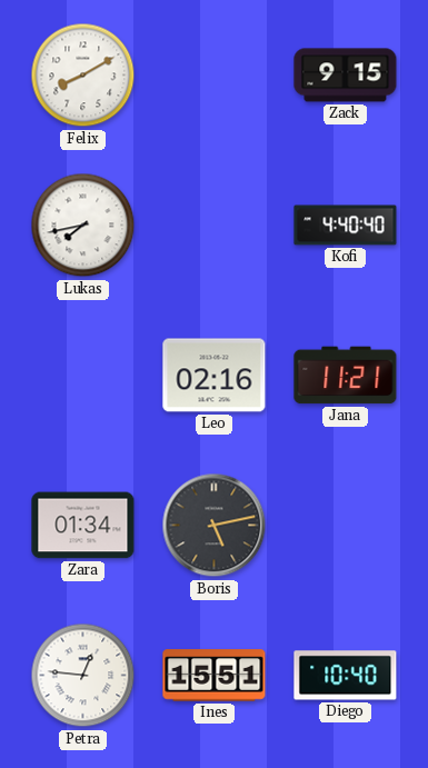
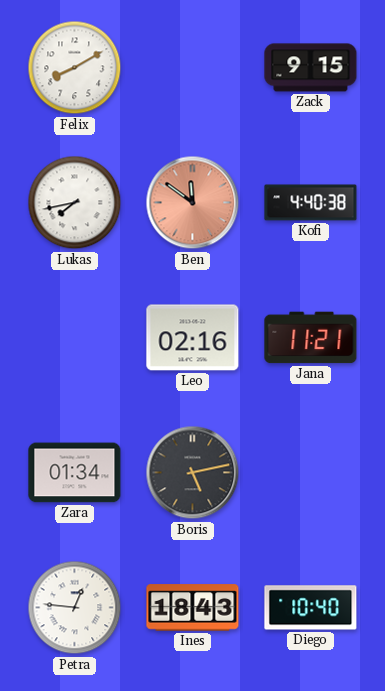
Ben: none -> 11:51
Kofi: 4:40:40 -> 4:40:38
Ines: 15:51 -> 18:43
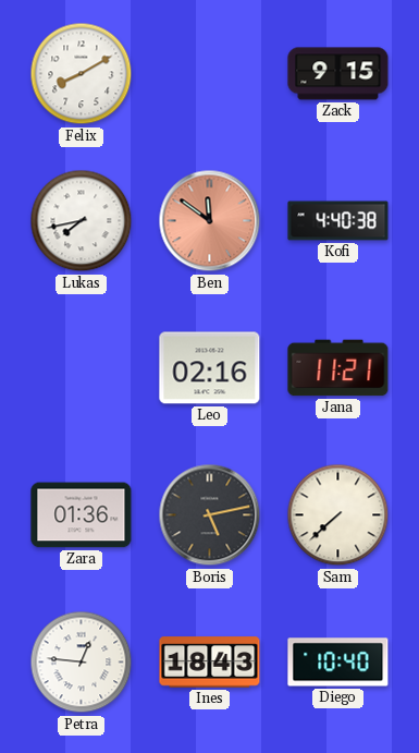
Zara: 01:34 -> 01:36
Sam: none -> 7:38
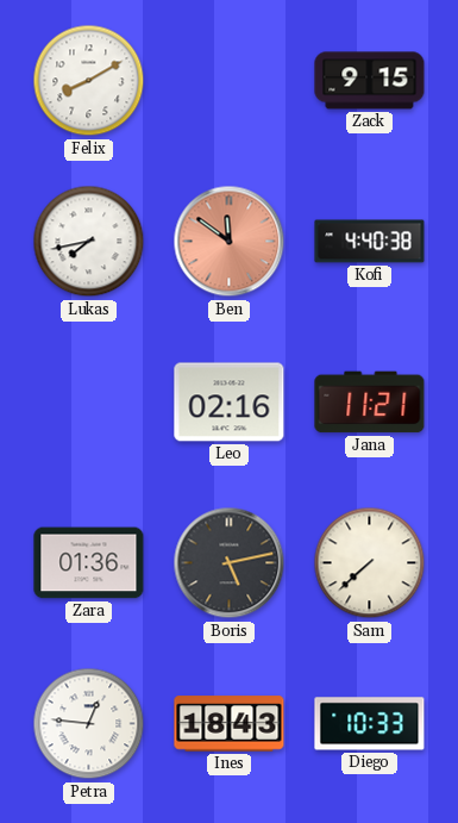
Diego: 10:40 -> 10:33
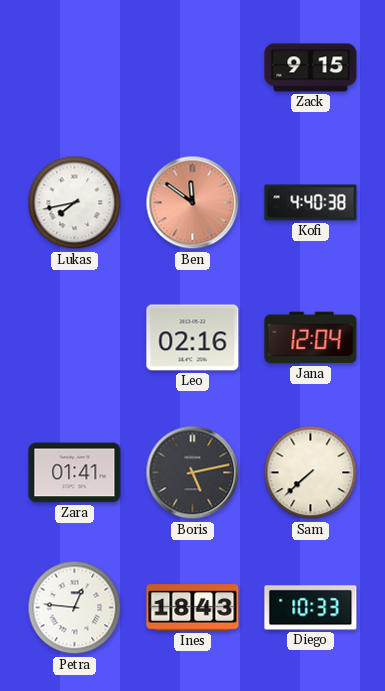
Felix: 8:10 -> none
Jana: 11:21 -> 12:04
Zara: 01:36 -> 01:41
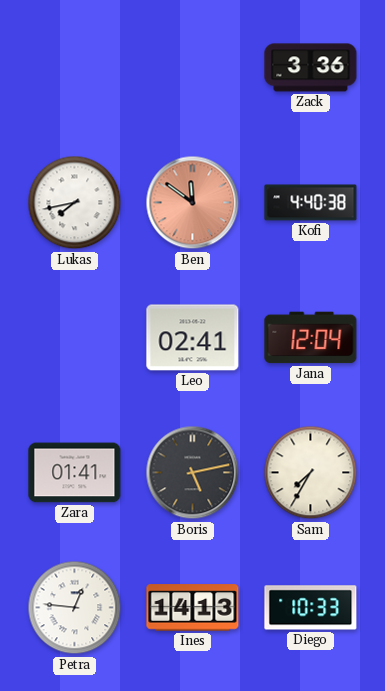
Zack: 9:15 -> 3:36
Leo: 02:16 -> 02:41
Sam: 7:38 -> 7:35
Ines: 18:43 -> 14:13
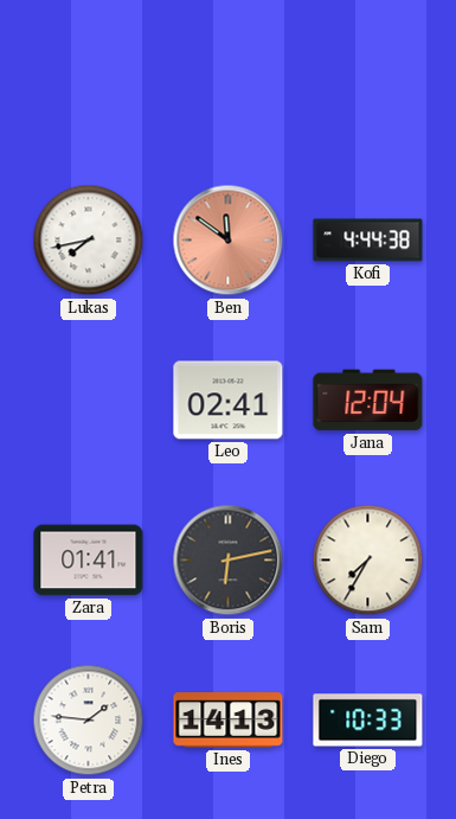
Zack: 3:36 -> none
Kofi: 4:40 -> 4:44
Boris: 5:13 -> 6:13
Petra: 12:46 -> 1:46
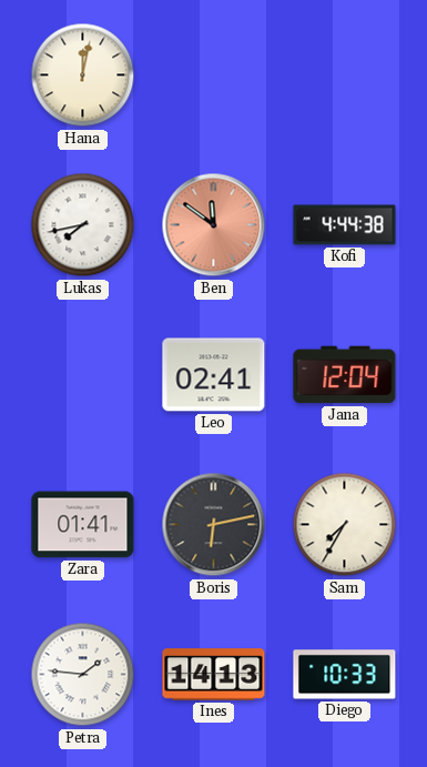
Hana: none -> 12:02
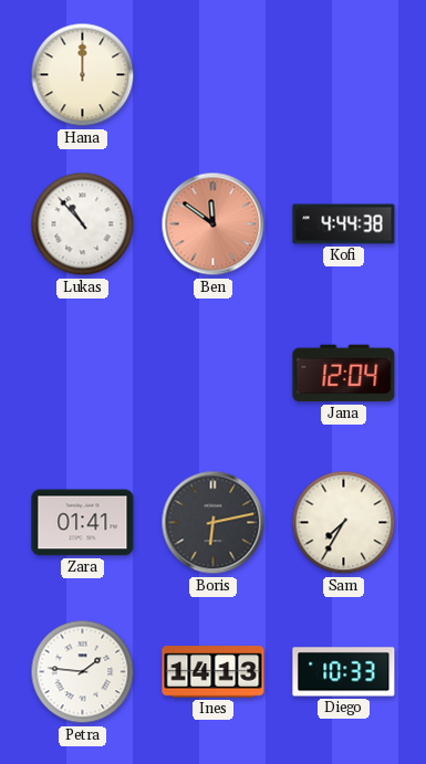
Hana: 12:02 -> 12:00
Lukas: 7:43 -> 10:53
Leo: 02:41 -> none
